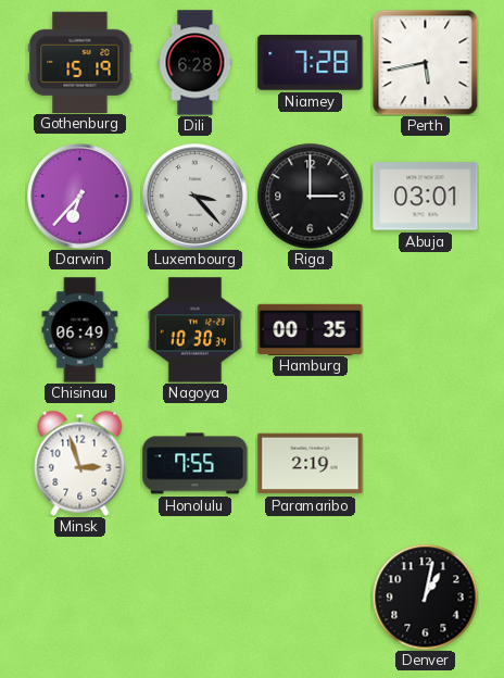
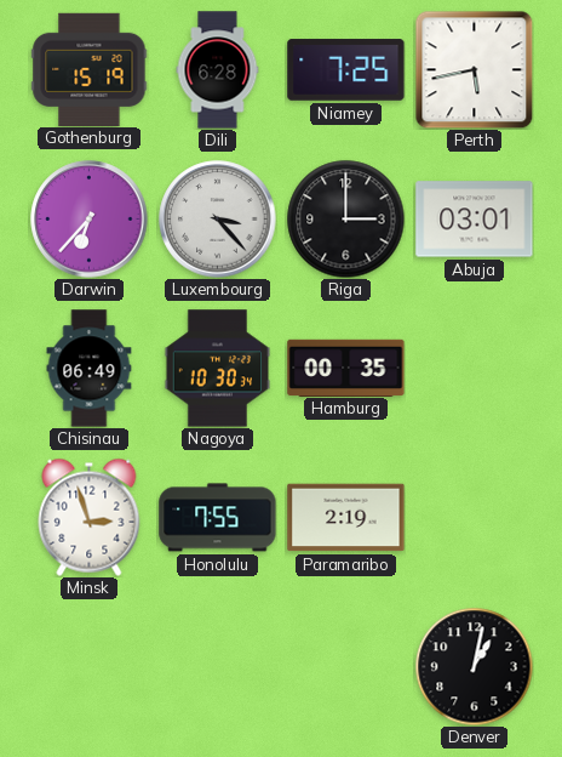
Niamey: 7:28 -> 7:25
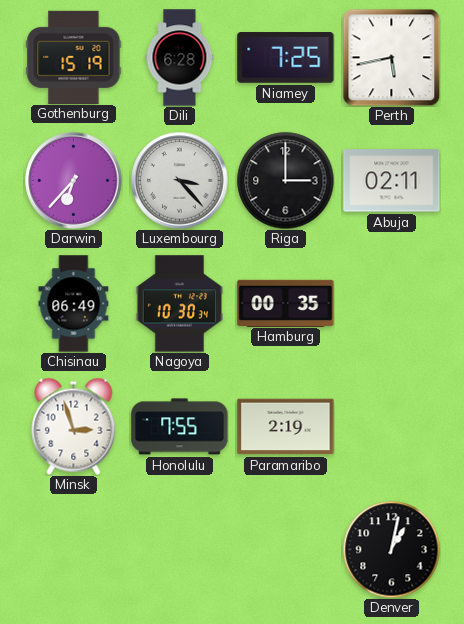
Abuja: 03:01 -> 02:11
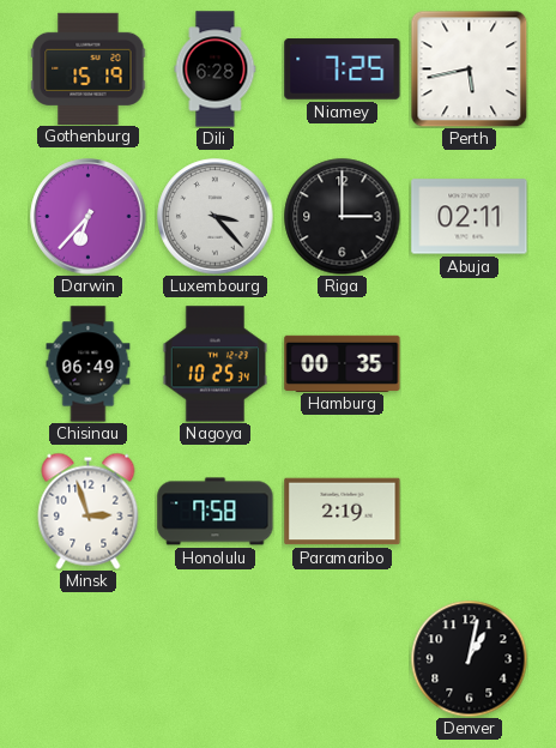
Nagoya: 10:30 -> 10:25
Honolulu: 7:55 -> 7:58
